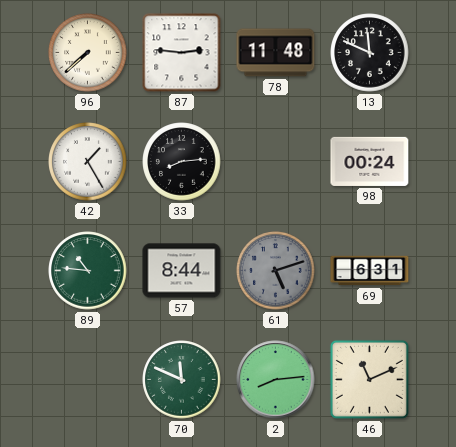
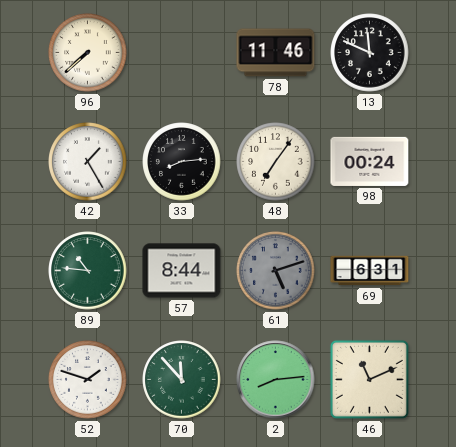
87: 2:46 -> none
78: 11:48 -> 11:46
48: none -> 7:06
52: none -> 1:48
70: 11:49 -> 11:53
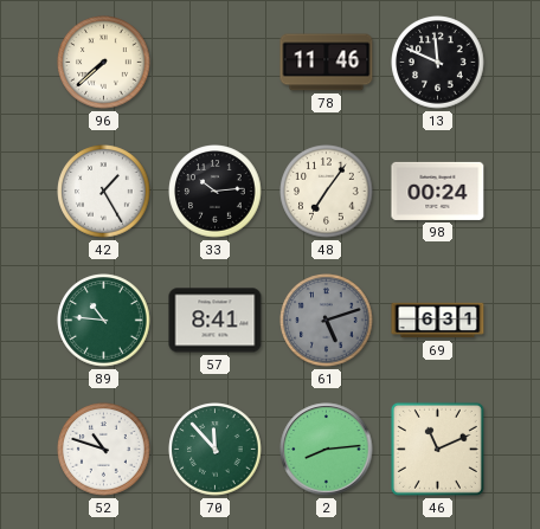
33: 8:14 -> 10:14
57: 8:44 -> 8:41
52: 1:48 -> 10:48
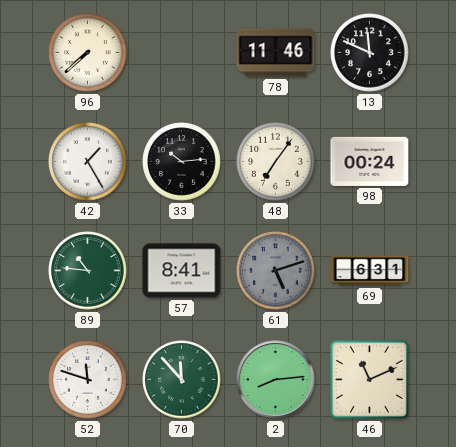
52: 10:48 -> 11:48
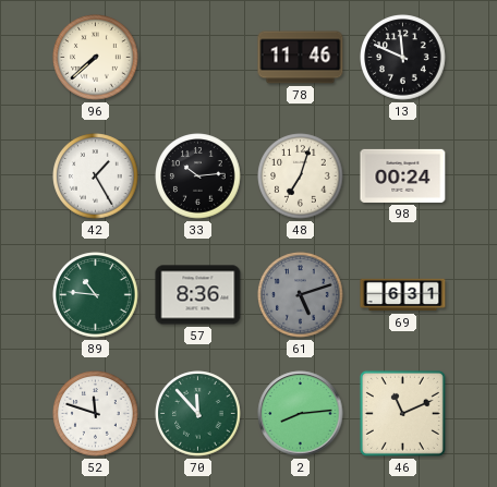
48: 7:06 -> 7:03
57: 8:41 -> 8:36
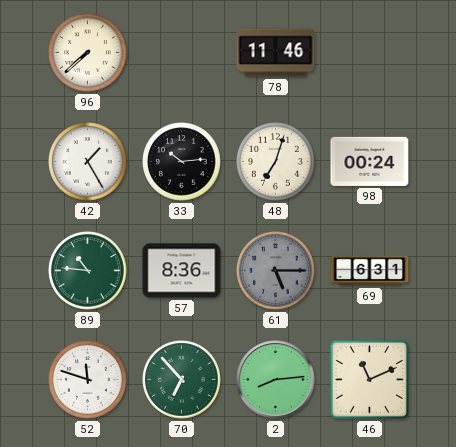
13: 11:49 -> none
61: 5:12 -> 5:15
70: 11:53 -> 6:53
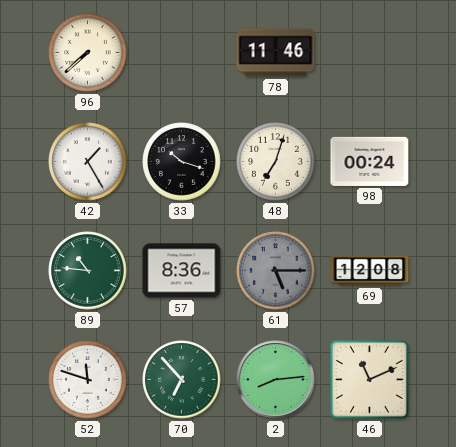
33: 10:14 -> 10:18
69: 6:31 -> 12:08
